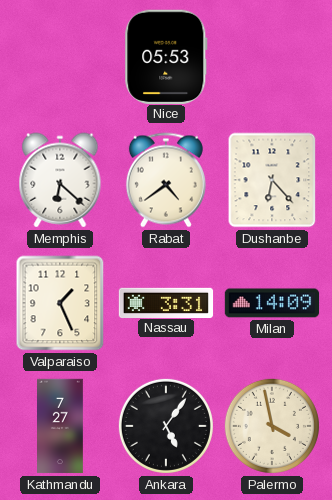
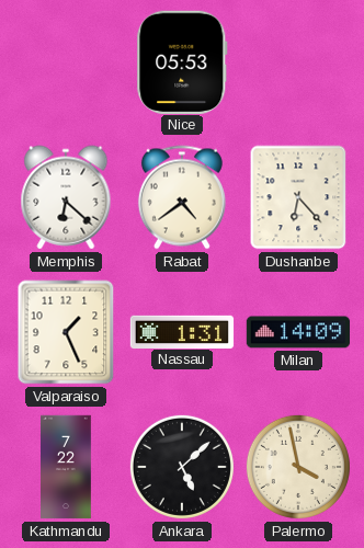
Nassau: 3:31 -> 1:31
Kathmandu: 7:27 -> 7:22
Ankara: 5:06 -> 5:08
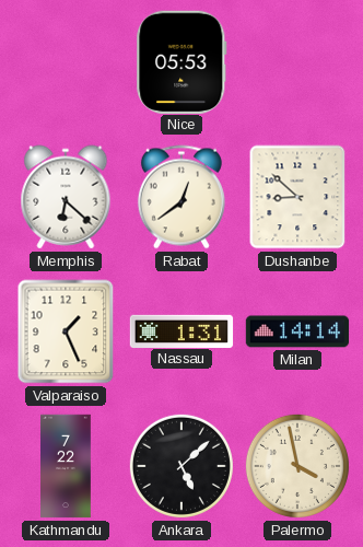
Rabat: 4:39 -> 12:39
Dushanbe: 6:23 -> 8:52
Milan: 14:09 -> 14:14
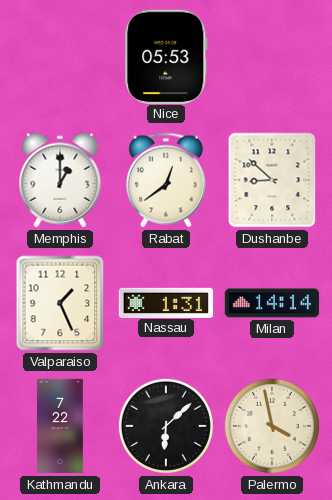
Memphis: 6:22 -> 1:00
Ankara: 5:08 -> 6:08
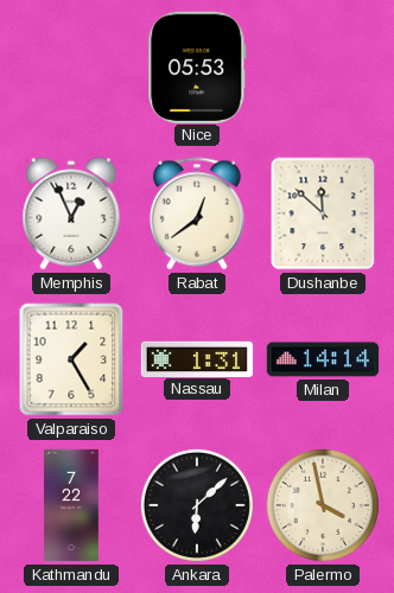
Memphis: 1:00 -> 12:56
Dushanbe: 8:52 -> 11:52
Valparaiso: 1:26 -> 1:25
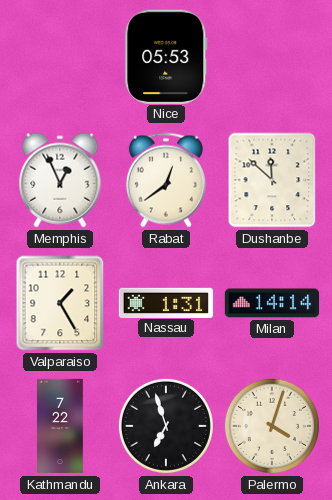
Ankara: 6:08 -> 6:57
Palermo: 3:58 -> 4:03
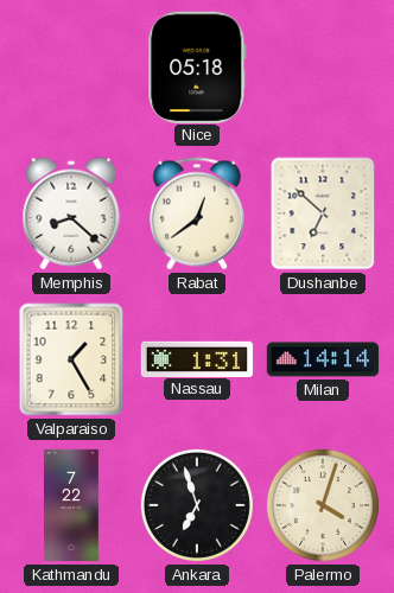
Nice: 05:53 -> 05:18
Memphis: 12:56 -> 8:22
Dushanbe: 11:52 -> 6:52
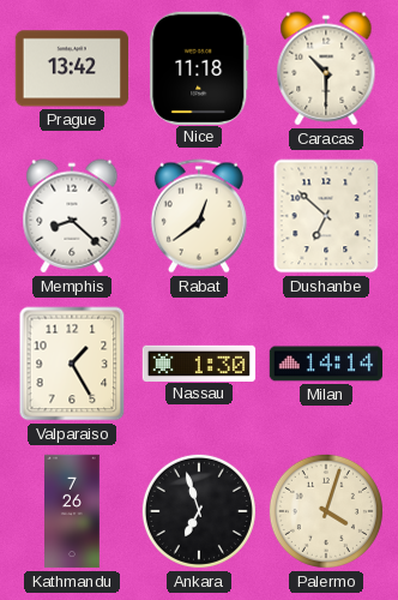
Prague: none -> 13:42
Nice: 05:18 -> 11:18
Caracas: none -> 10:30
Nassau: 1:31 -> 1:30
Kathmandu: 7:22 -> 7:26
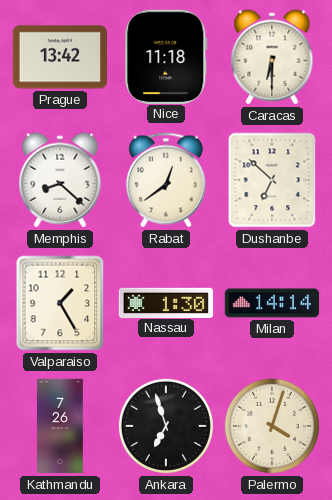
Caracas: 10:30 -> 6:30
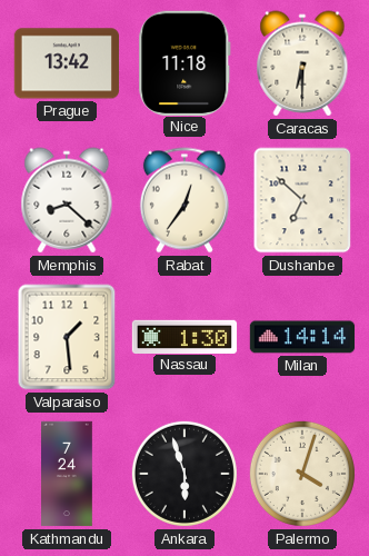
Rabat: 12:39 -> 12:36
Valparaiso: 1:25 -> 1:29
Kathmandu: 7:26 -> 7:24
Ankara: 6:57 -> 5:57
